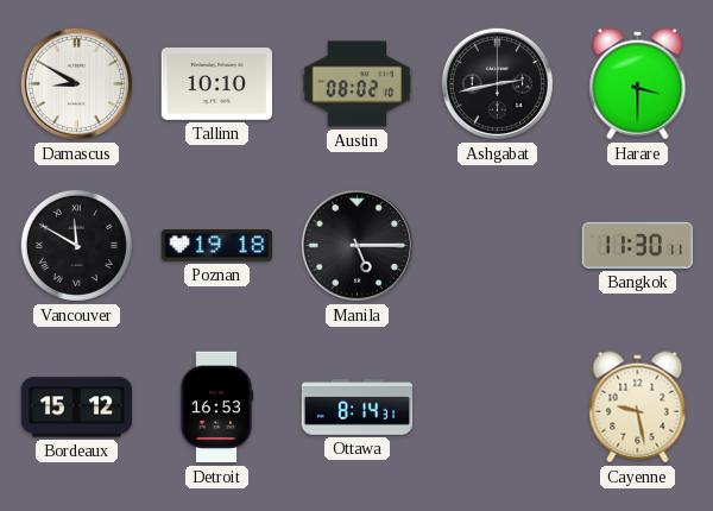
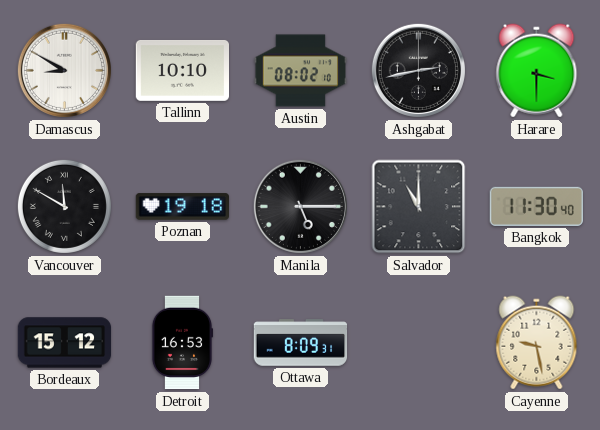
Salvador: none -> 11:00
Bangkok: 11:30:11 -> 11:30:40
Ottawa: 8:14 -> 8:09
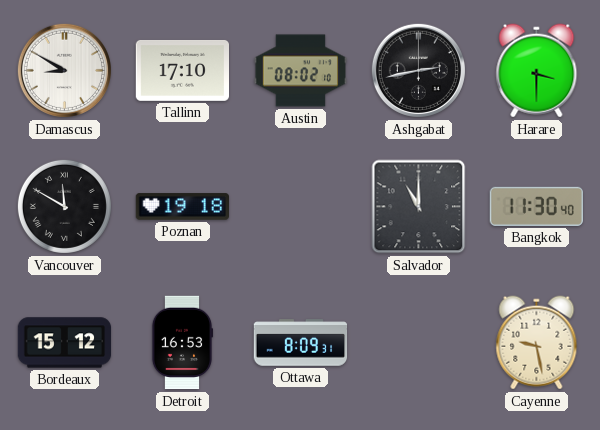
Tallinn: 10:10 -> 17:10
Manila: 5:15 -> none
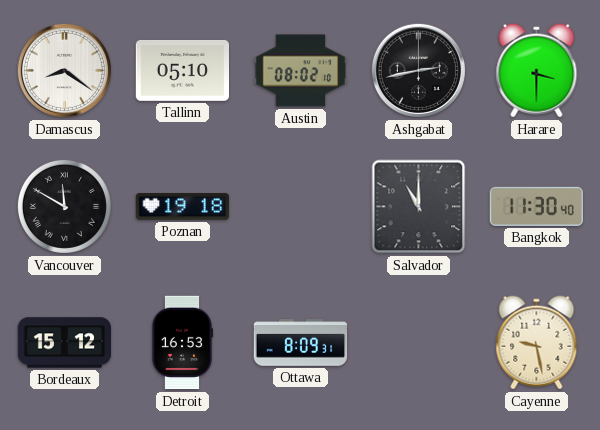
Damascus: 8:50 -> 8:21
Tallinn: 17:10 -> 05:10
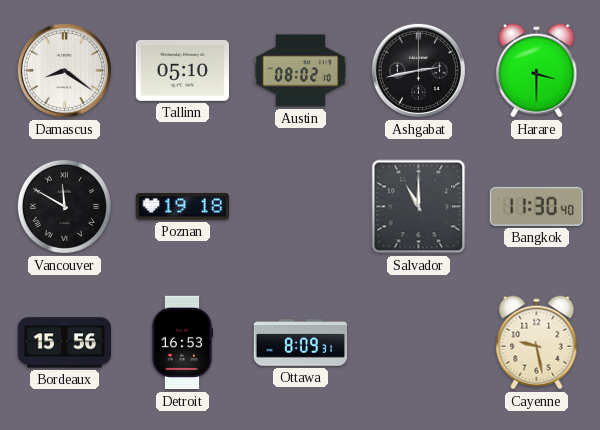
Bordeaux: 15:12 -> 15:56
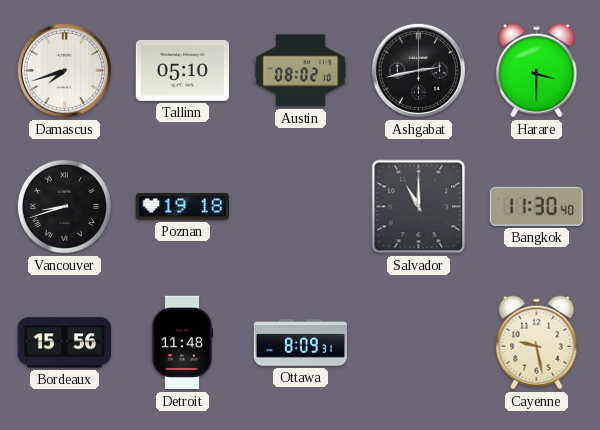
Damascus: 8:21 -> 7:42
Vancouver: 11:50 -> 8:42
Detroit: 16:53 -> 11:48
